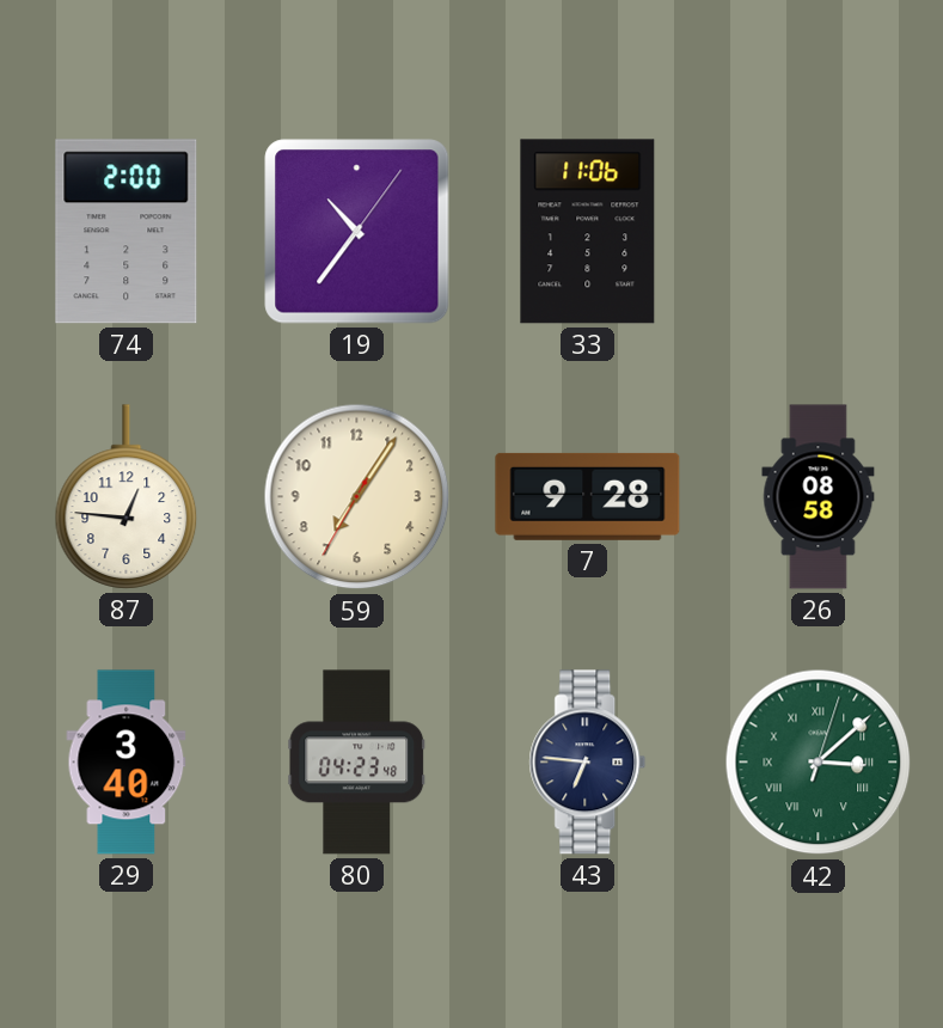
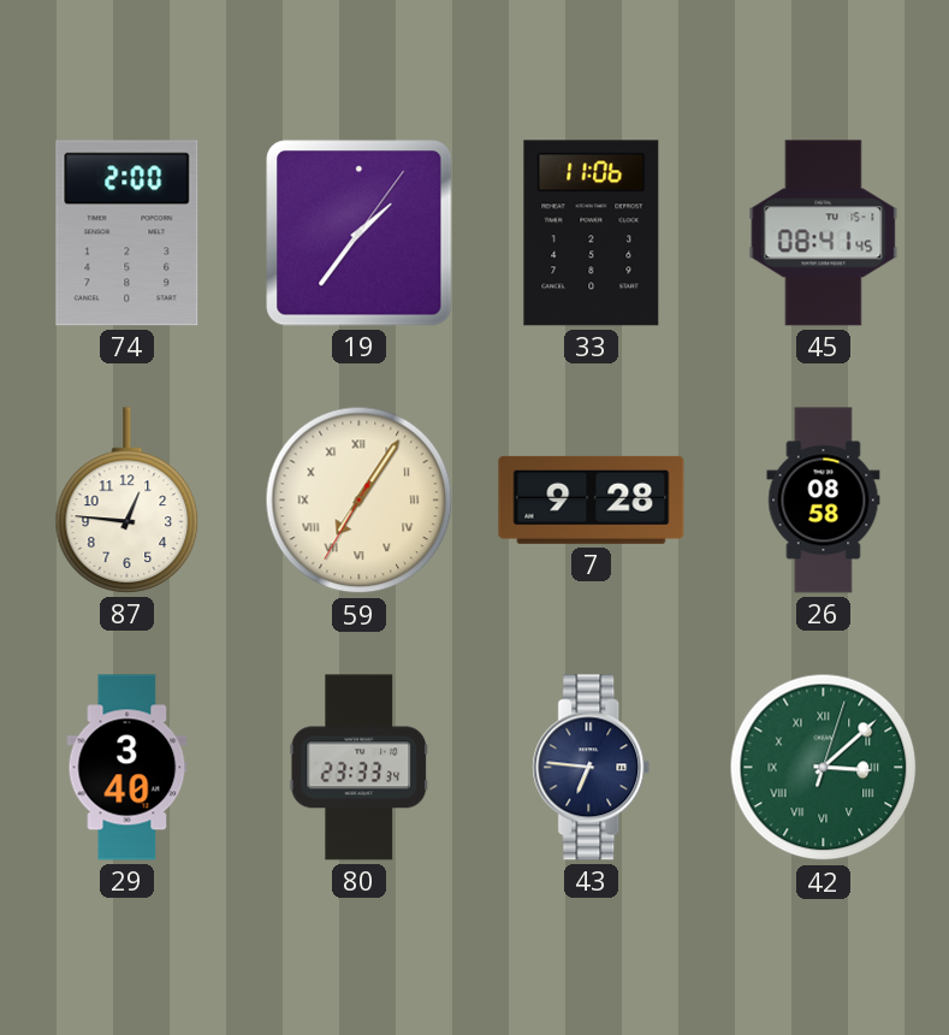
19: 10:36 -> 1:36
45: none -> 08:41
59 numerals: Arabic -> Roman
80: 04:23 -> 23:33
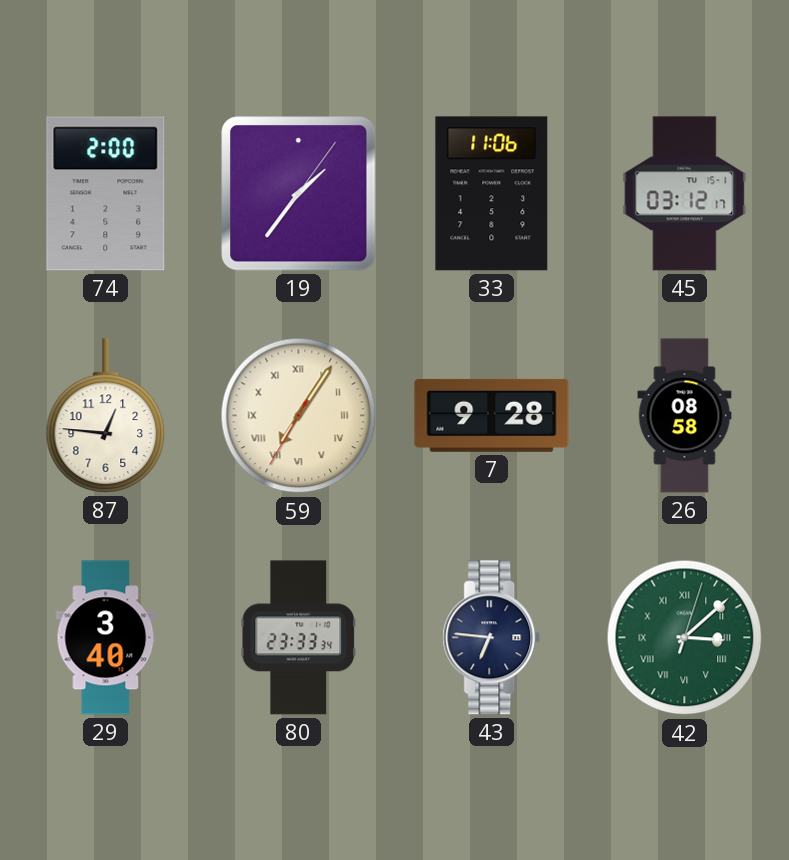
45: 08:41 -> 03:12
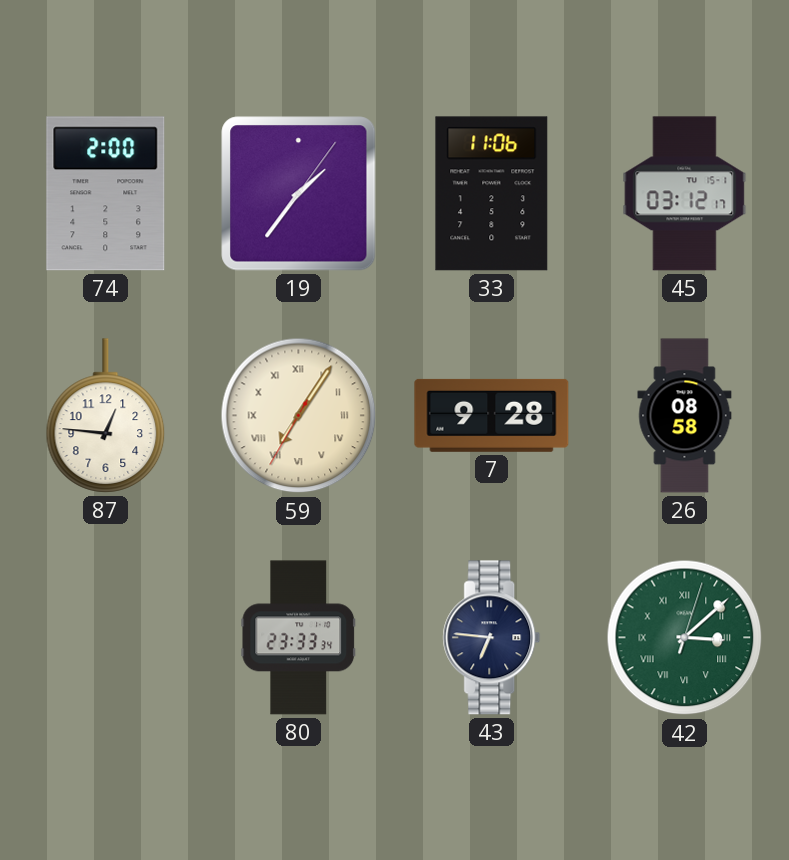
29: 3:40 -> none
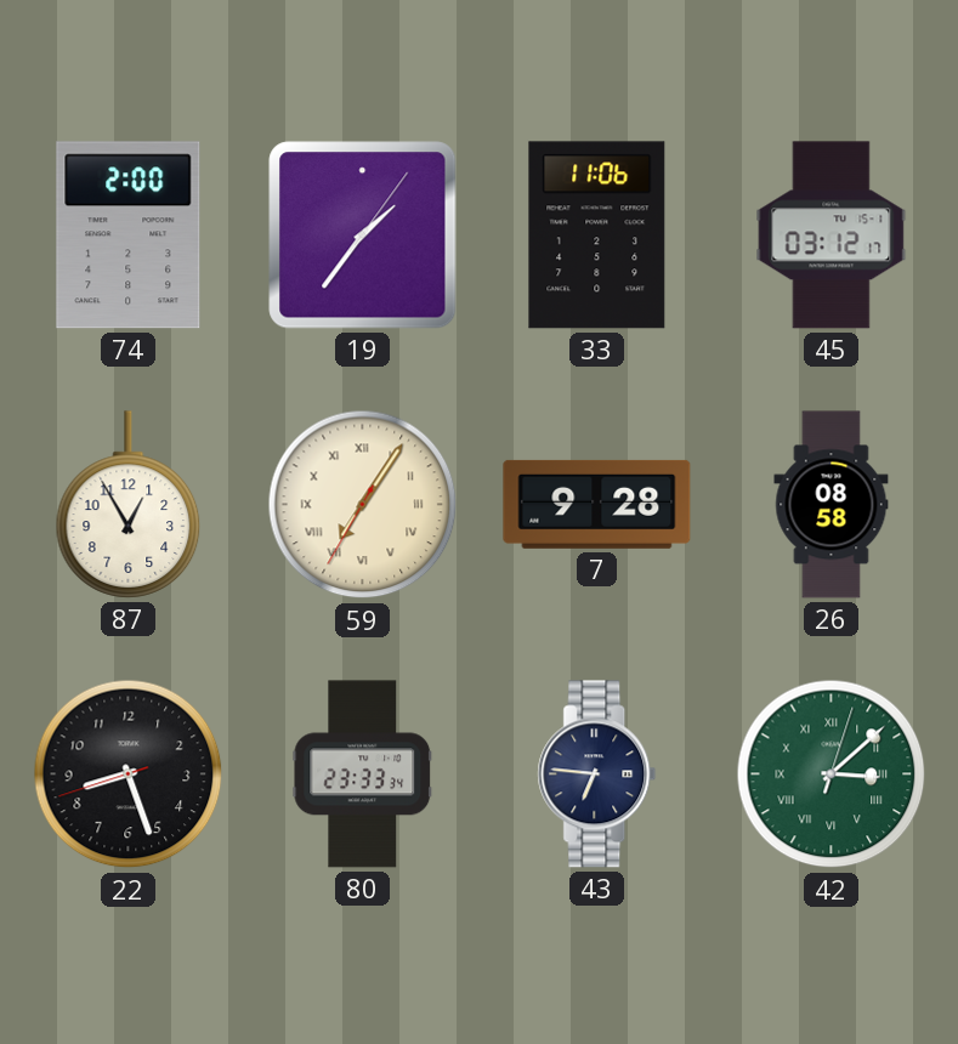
87: 12:46 -> 12:55
22: none -> 8:26
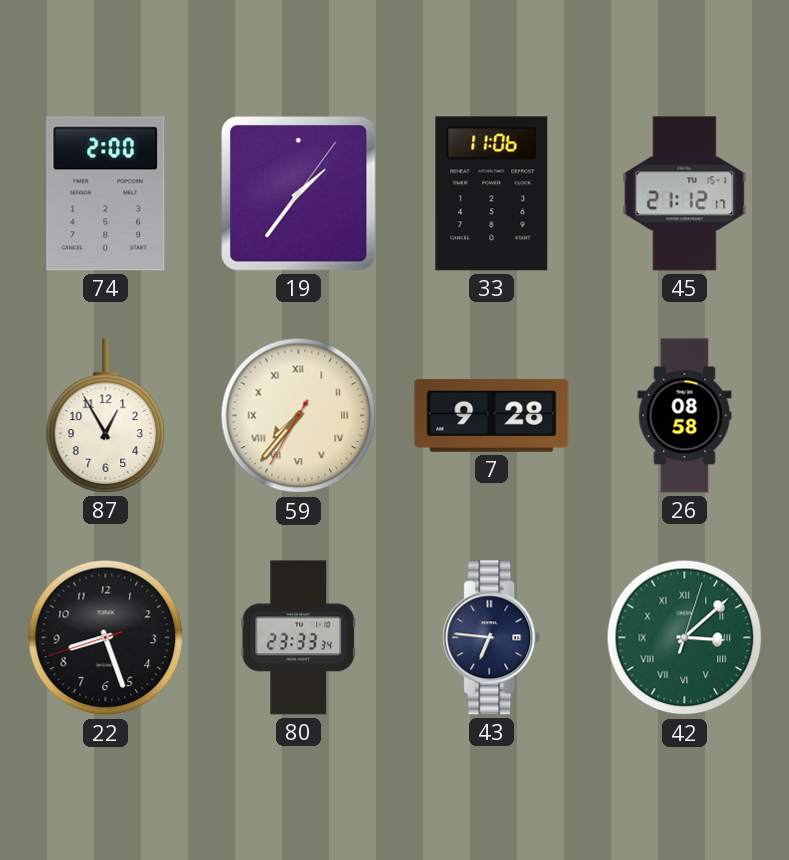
45: 03:12 -> 21:12
59: 7:05 -> 7:36
